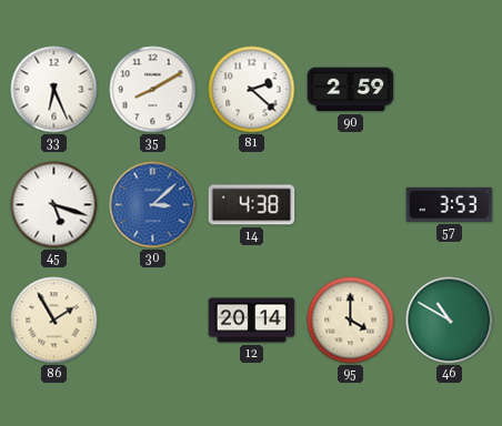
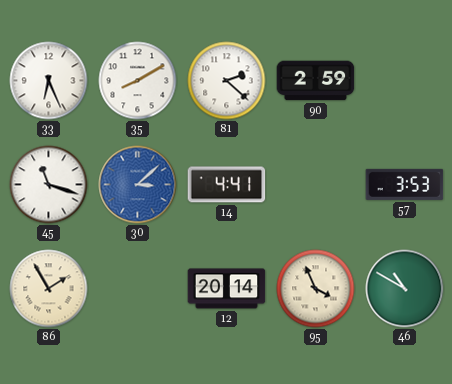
45: 5:18 -> 11:18
14: 4:38 -> 4:41
95: 4:00 -> 3:56
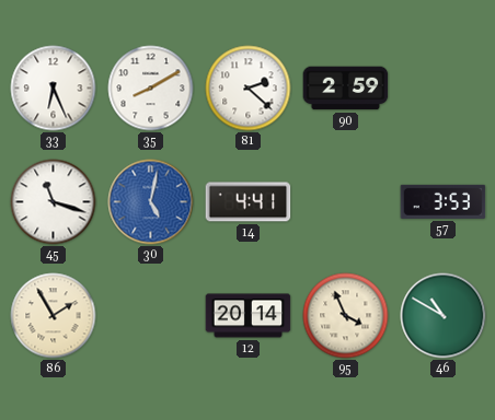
30: 3:08 -> 5:02
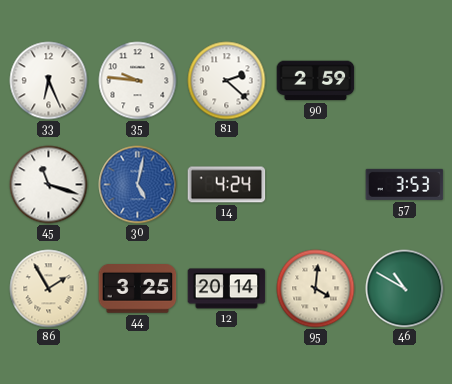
35: 8:10 -> 9:46
14: 4:41 -> 4:24
44: none -> 3:25
95: 3:56 -> 4:01
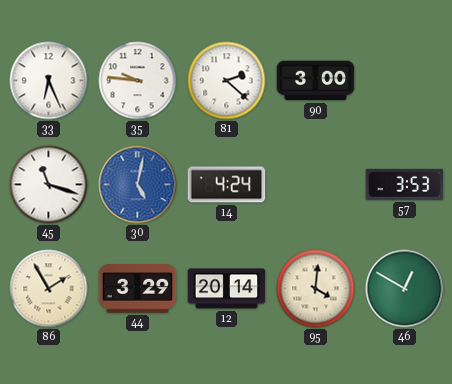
90: 2:59 -> 3:00
44: 3:25 -> 3:29
46: 10:50 -> 12:50
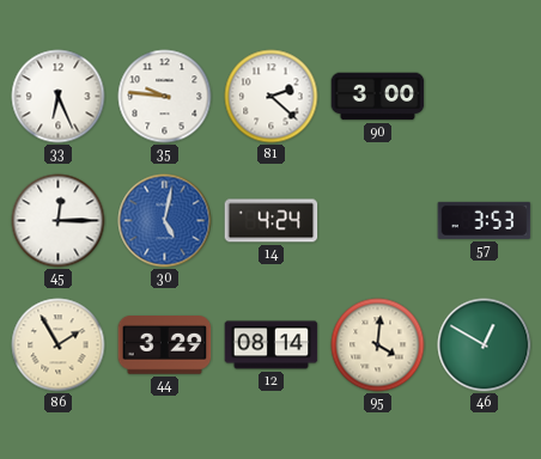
45: 11:18 -> 12:15
12: 20:14 -> 08:14
